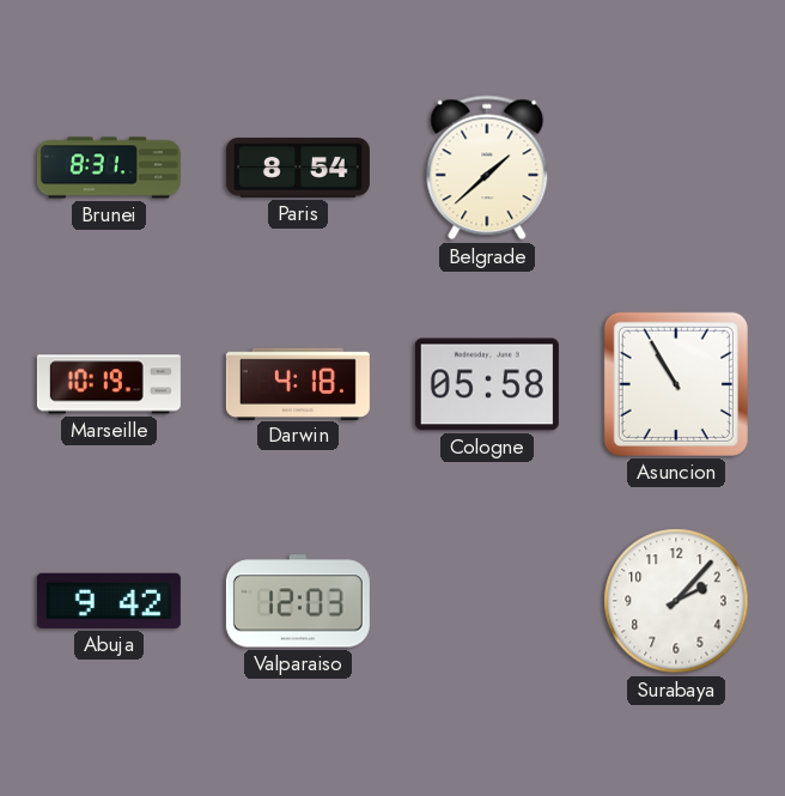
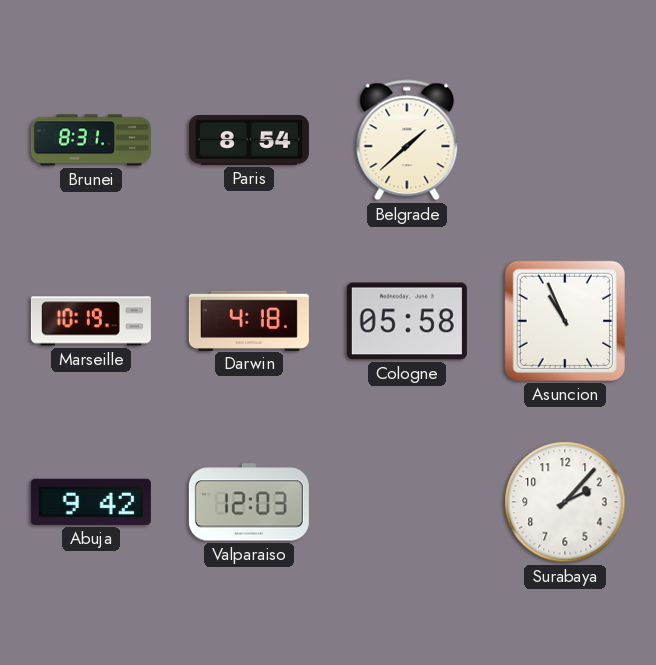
Asuncion: 10:55 -> 10:56
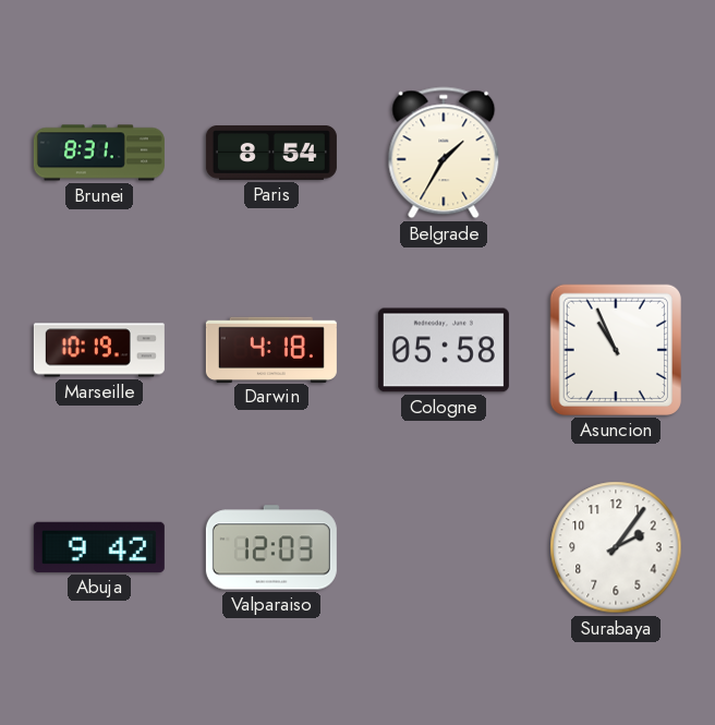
Belgrade: 1:38 -> 1:35
Surabaya: 2:07 -> 2:06
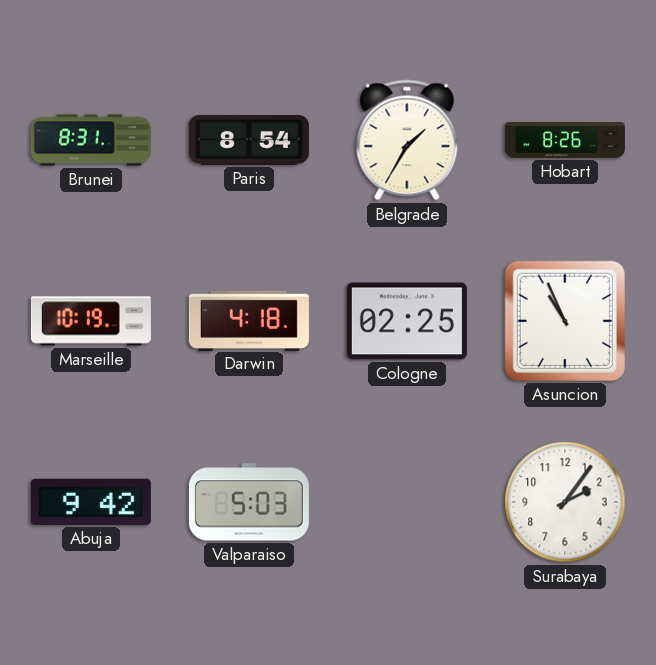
Hobart: none -> 8:26
Cologne: 05:58 -> 02:25
Valparaiso: 12:03 -> 5:03
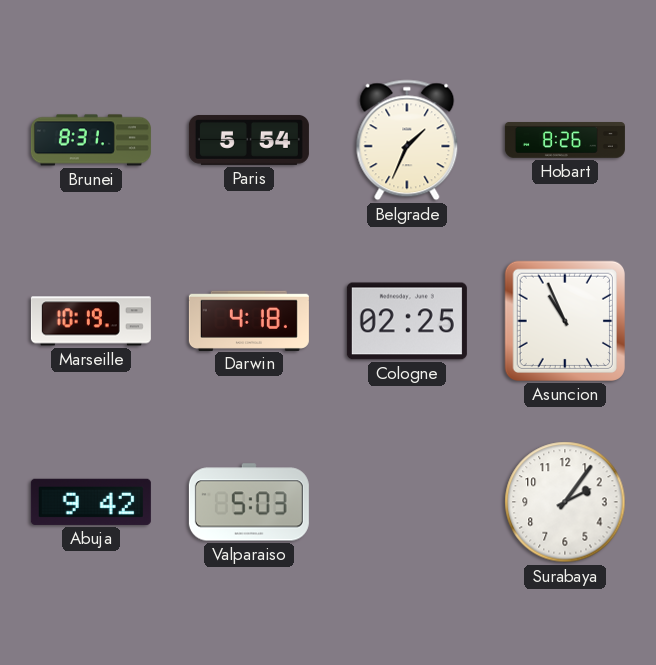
Paris: 8:54 -> 5:54
Belgrade: 1:35 -> 1:34
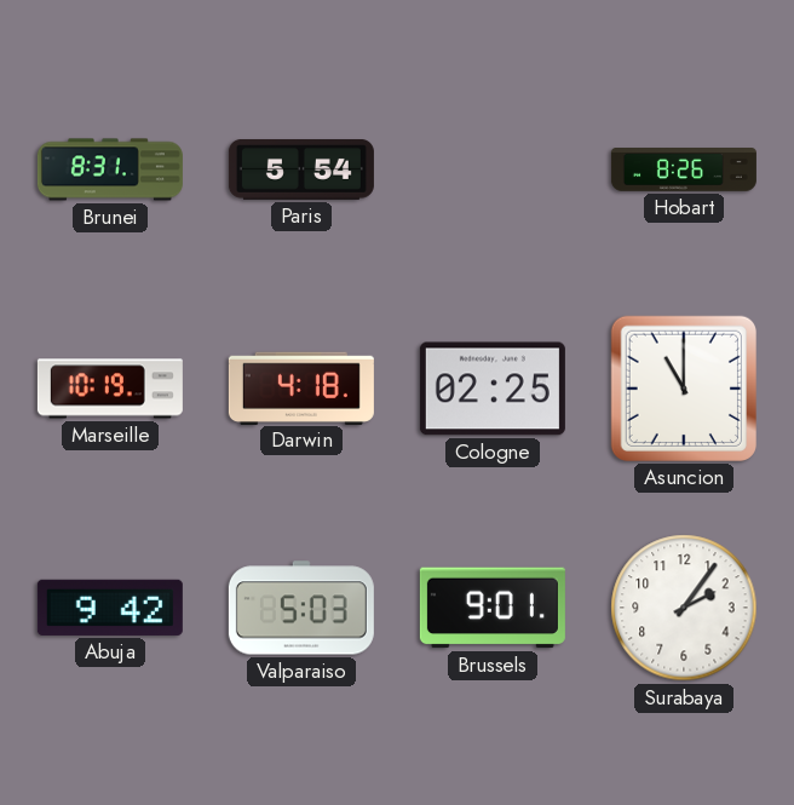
Belgrade: 1:34 -> none
Asuncion: 10:56 -> 11:00
Brussels: none -> 9:01
